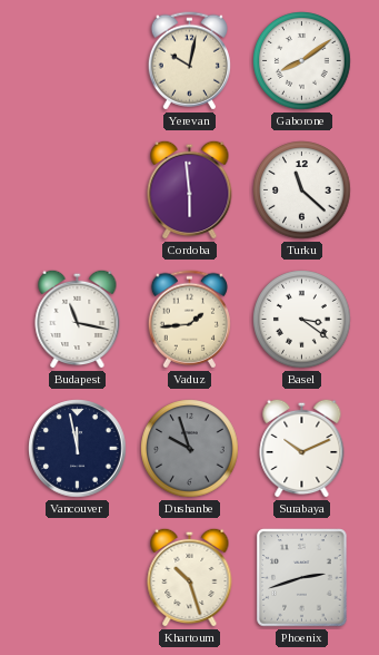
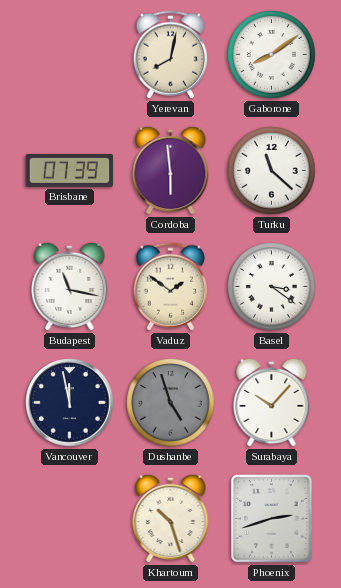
Yerevan: 10:02 -> 8:02
Brisbane: none -> 07:39
Vaduz: 1:44 -> 1:51
Dushanbe: 9:57 -> 4:57
Surabaya: 10:11 -> 10:07
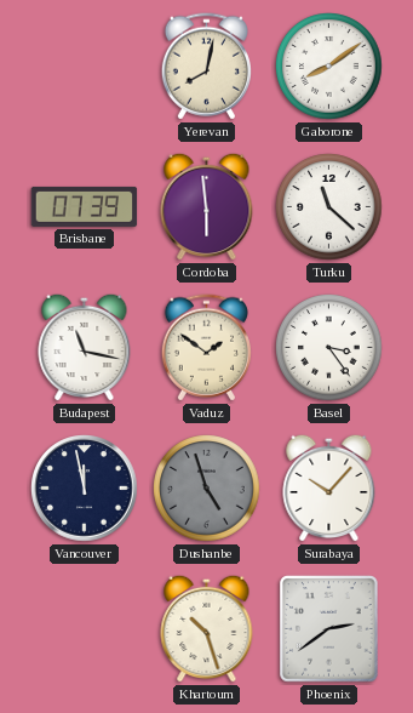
Basel: 3:21 -> 3:24
Phoenix: 2:42 -> 2:39
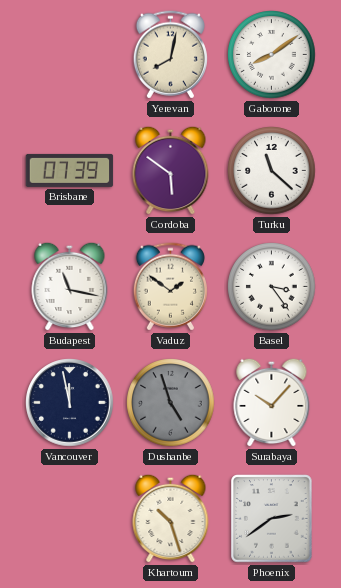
Cordoba: 5:59 -> 5:51
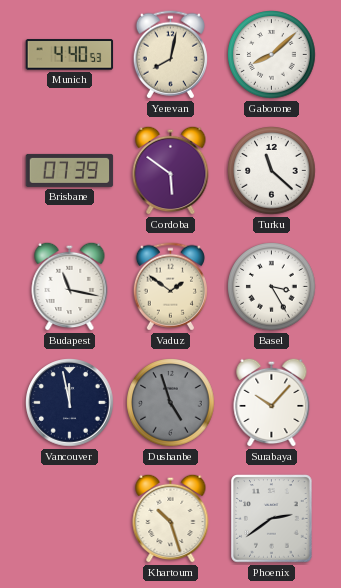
Munich: none -> 4:40
Gaborone: 8:09 -> 8:08
Basel: 3:24 -> 3:25
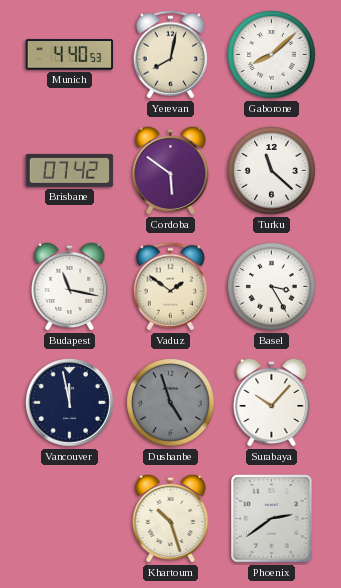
Brisbane: 07:39 -> 07:42
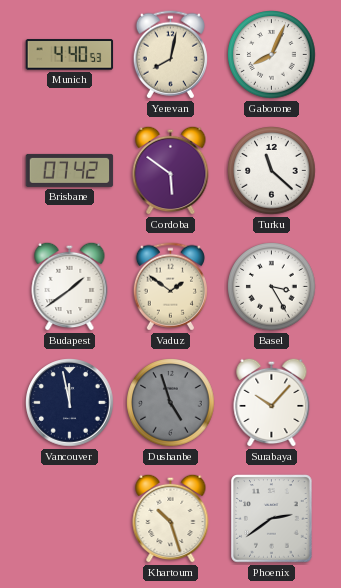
Gaborone: 8:08 -> 8:04
Budapest: 11:17 -> 1:39
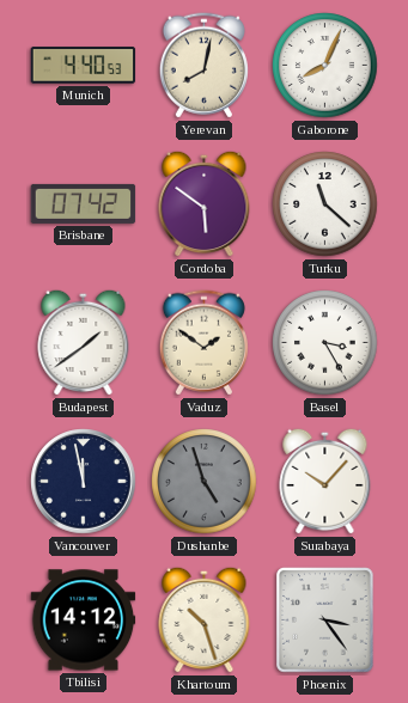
Tbilisi: none -> 14:12
Phoenix: 2:39 -> 3:24
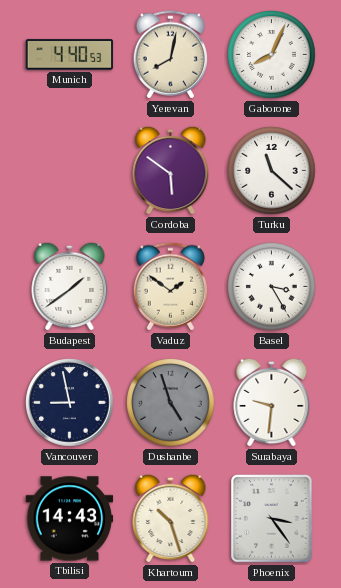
Brisbane: 07:42 -> none
Vancouver: 11:58 -> 8:58
Surabaya: 10:07 -> 9:31
Tbilisi: 14:12 -> 14:43
